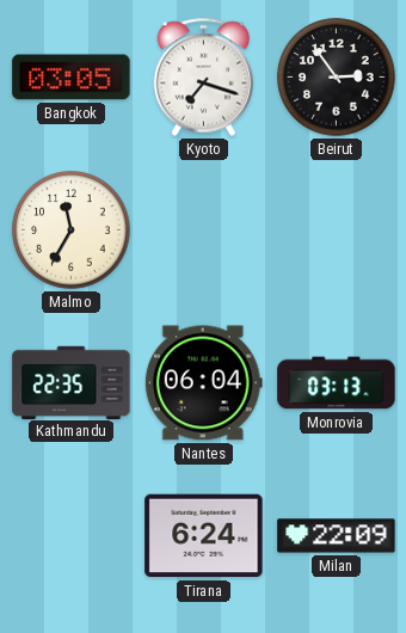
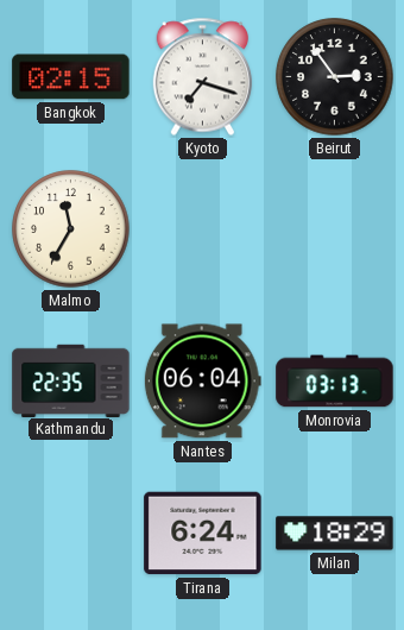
Bangkok: 03:05 -> 02:15
Milan: 22:09 -> 18:29
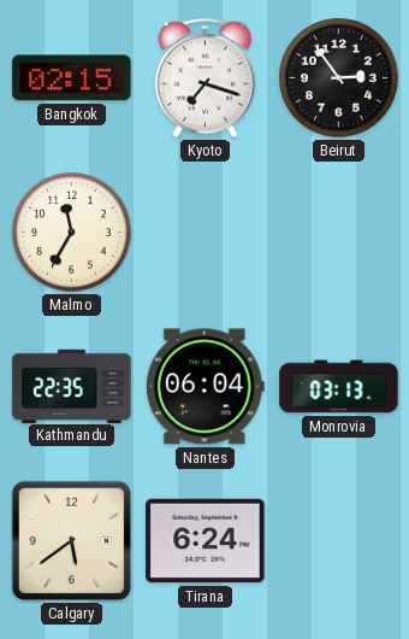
Calgary: none -> 5:39
Milan: 18:29 -> none
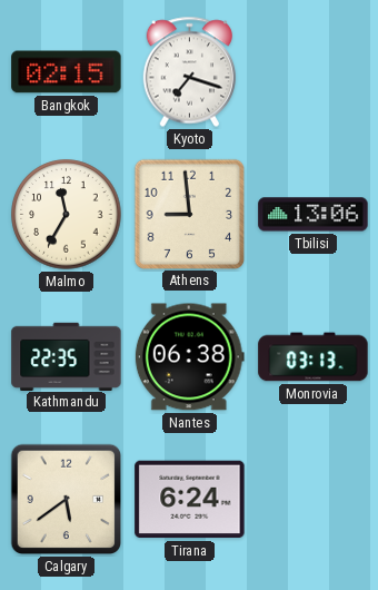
Beirut: 2:54 -> none
Athens: none -> 8:59
Tbilisi: none -> 13:06
Nantes: 06:04 -> 06:38
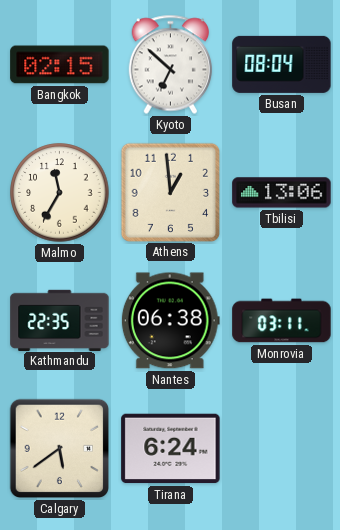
Kyoto: 7:18 -> 6:52
Busan: none -> 08:04
Athens: 8:59 -> 12:59
Monrovia: 03:13 -> 03:11
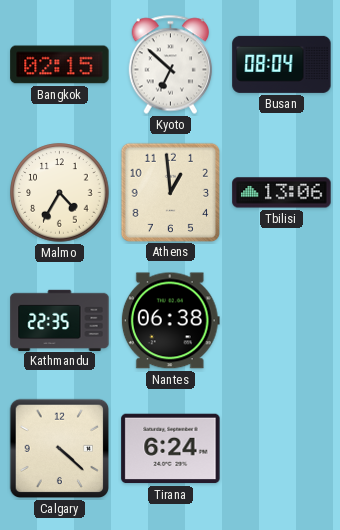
Malmo: 11:35 -> 4:35
Monrovia: 03:11 -> none
Calgary: 5:39 -> 4:22
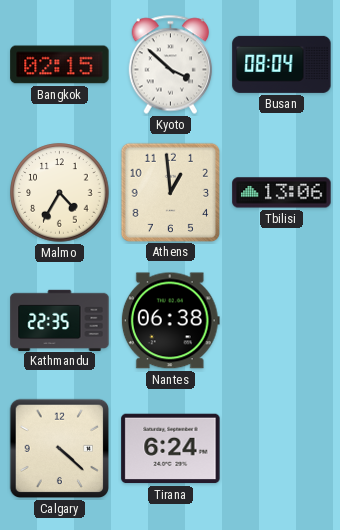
Kyoto: 6:52 -> 3:52
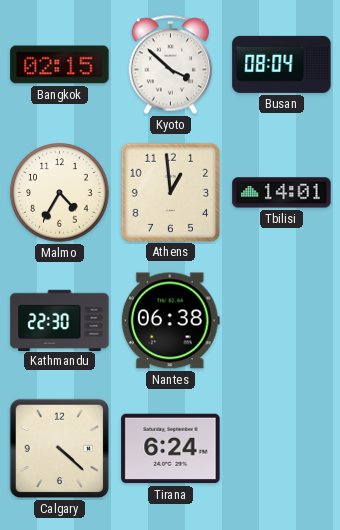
Tbilisi: 13:06 -> 14:01
Kathmandu: 22:35 -> 22:30
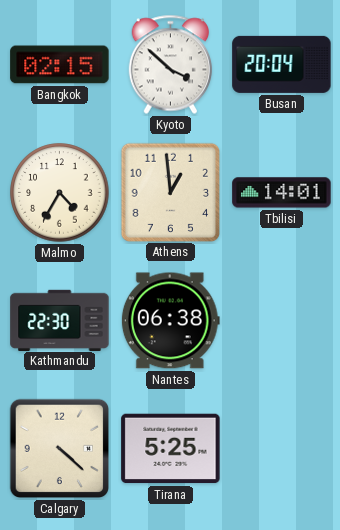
Busan: 08:04 -> 20:04
Tirana: 6:24 -> 5:25
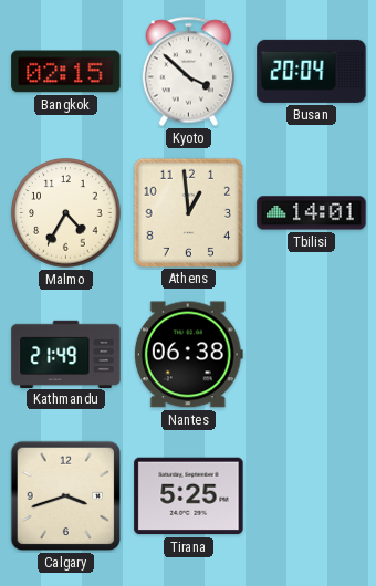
Kathmandu: 22:30 -> 21:49
Calgary: 4:22 -> 3:42
